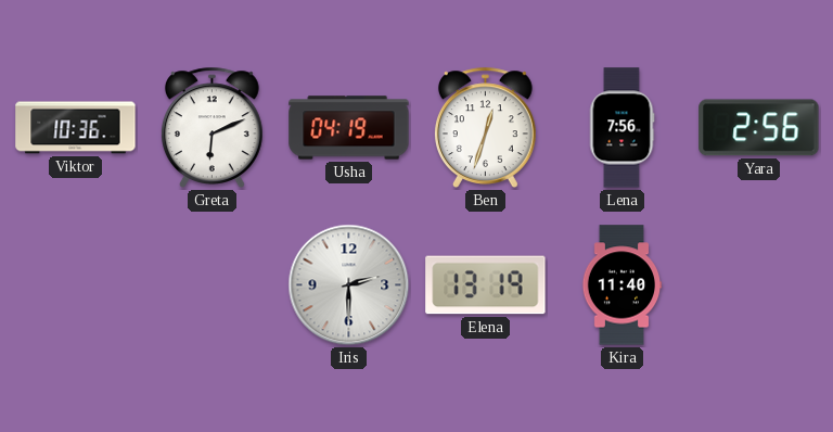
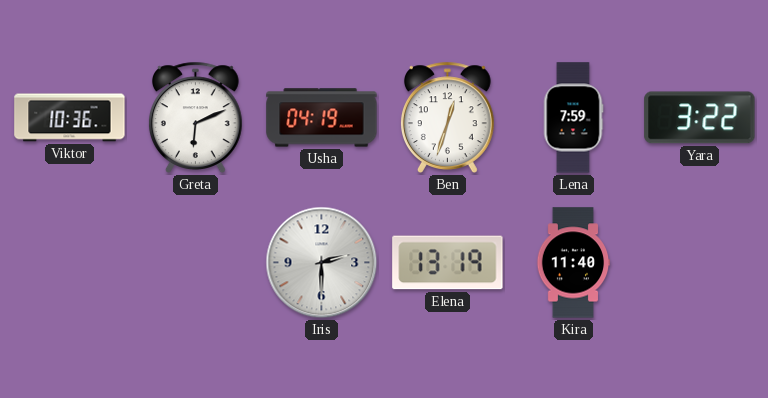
Lena: 7:56 -> 7:59
Yara: 2:56 -> 3:22
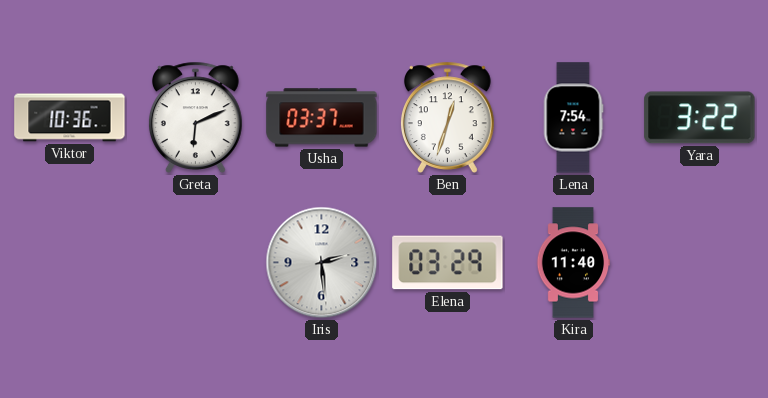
Usha: 04:19 -> 03:37
Lena: 7:59 -> 7:54
Iris: 2:30 -> 2:29
Elena: 13:19 -> 03:29
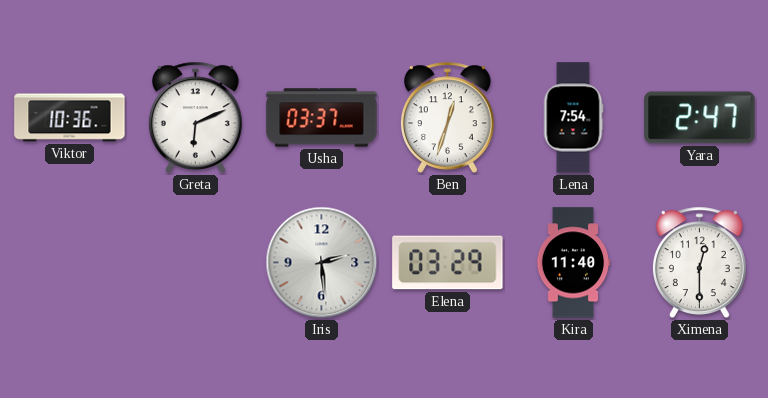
Yara: 3:22 -> 2:47
Ximena: none -> 12:30
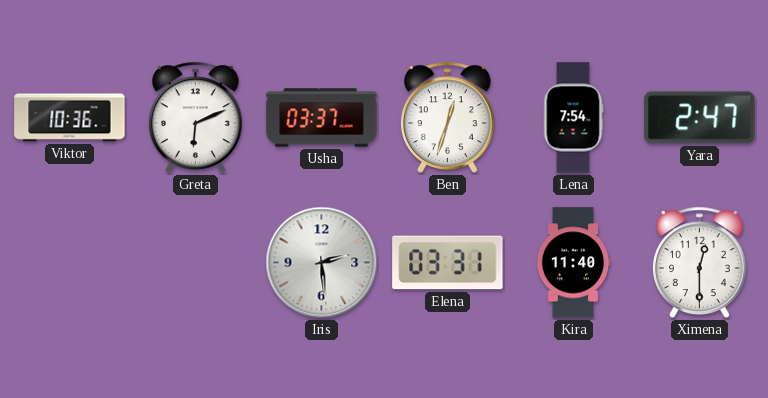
Elena: 03:29 -> 03:31
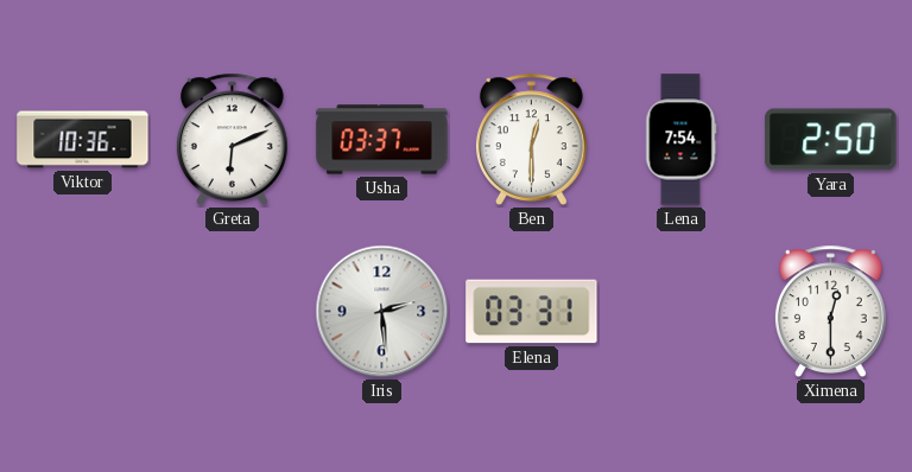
Ben: 12:33 -> 12:30
Yara: 2:47 -> 2:50
Kira: 11:40 -> none
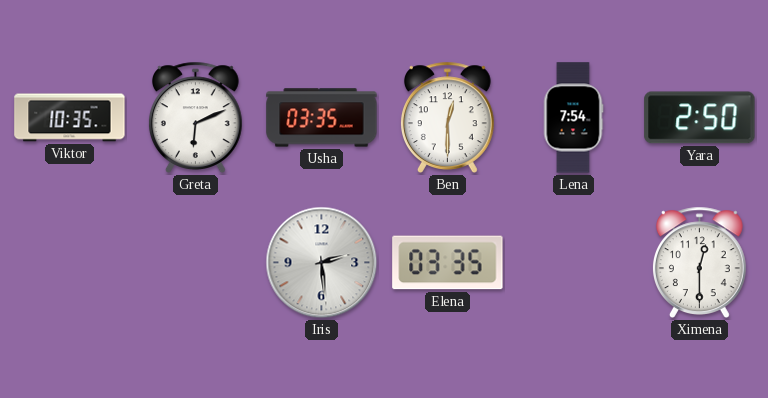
Viktor: 10:36 -> 10:35
Usha: 03:37 -> 03:35
Elena: 03:31 -> 03:35
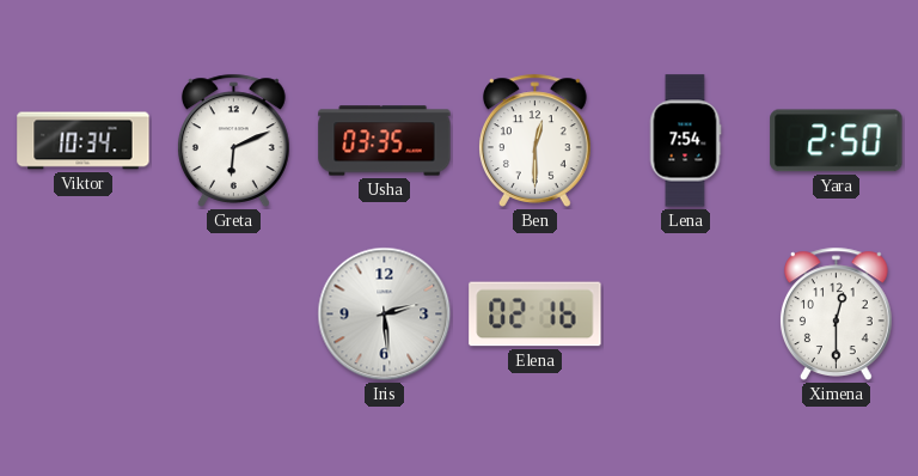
Viktor: 10:35 -> 10:34
Elena: 03:35 -> 02:16
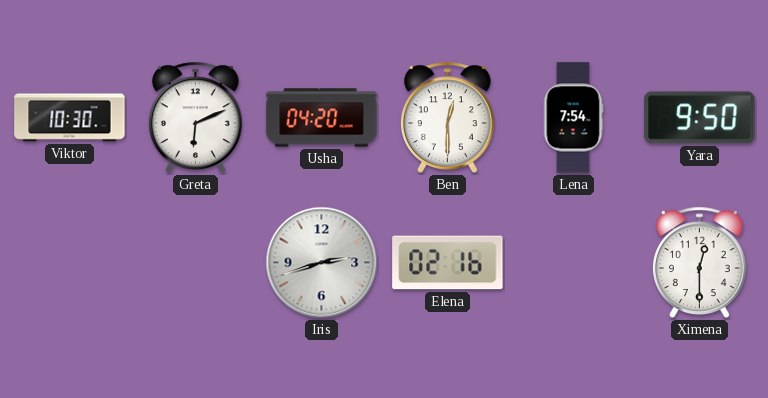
Viktor: 10:34 -> 10:30
Usha: 03:35 -> 04:20
Yara: 2:50 -> 9:50
Iris: 2:29 -> 2:42
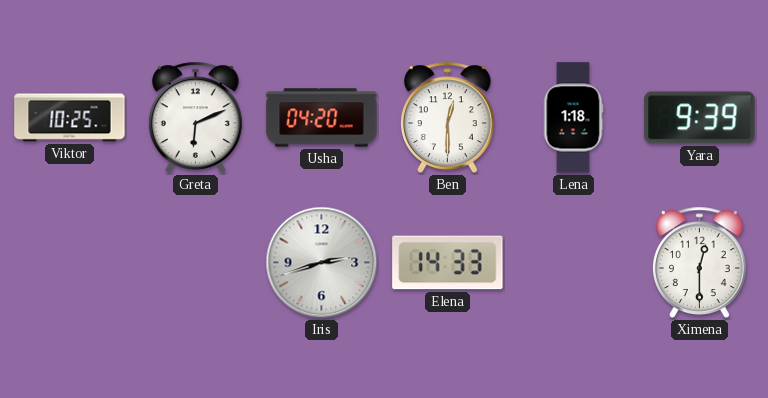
Viktor: 10:30 -> 10:25
Lena: 7:54 -> 1:18
Yara: 9:50 -> 9:39
Elena: 02:16 -> 14:33
